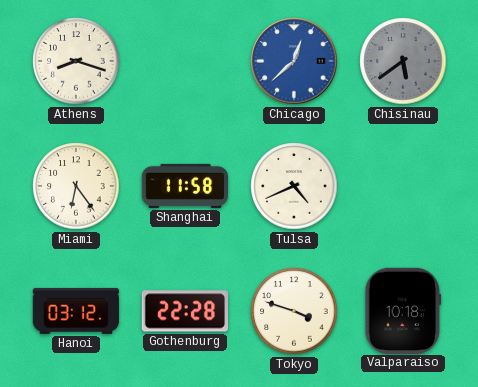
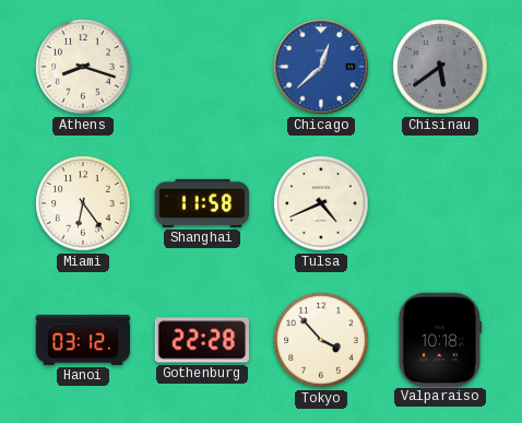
Tokyo: 3:48 -> 3:53
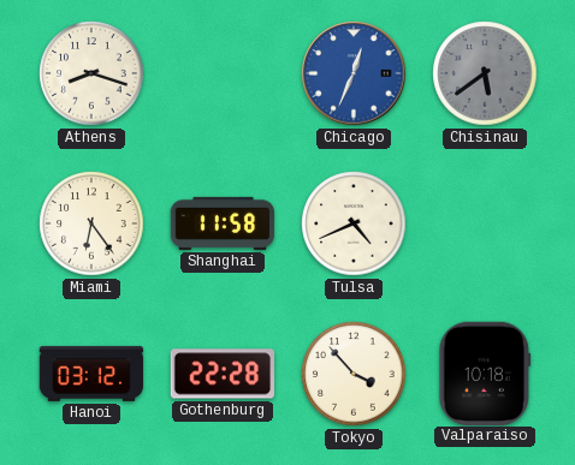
Chicago: 12:38 -> 12:34
